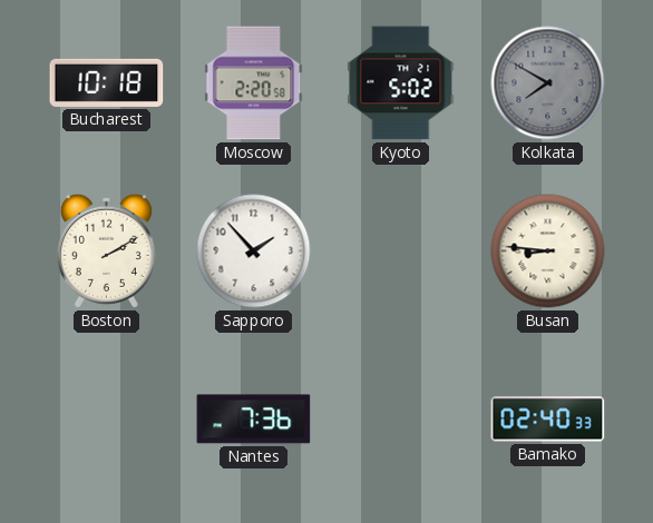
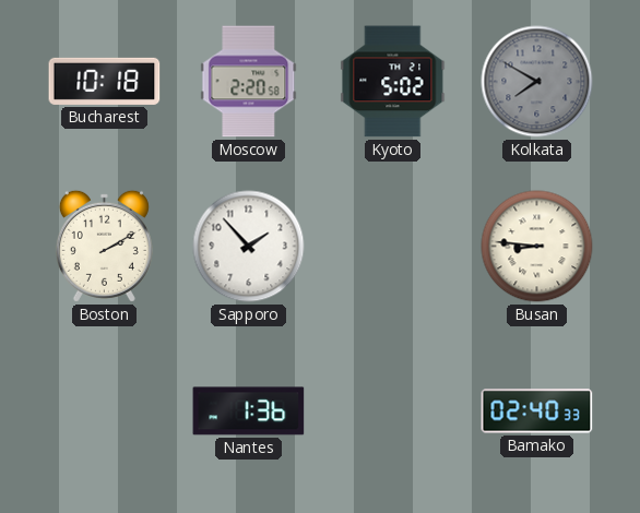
Nantes: 7:36 -> 1:36
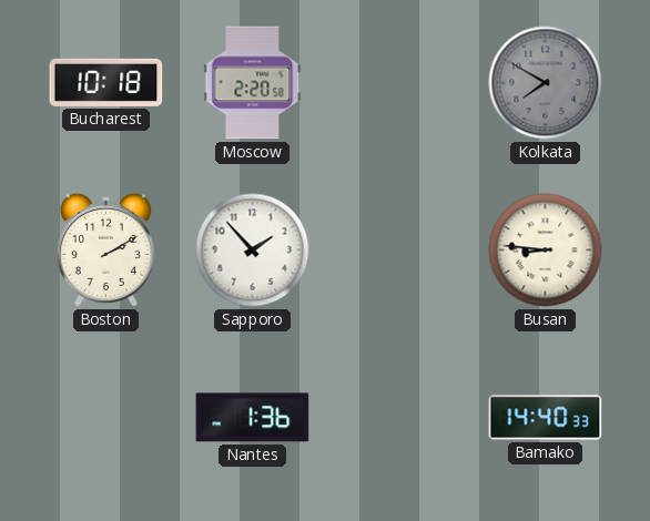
Kyoto: 5:02 -> none
Bamako: 02:40 -> 14:40
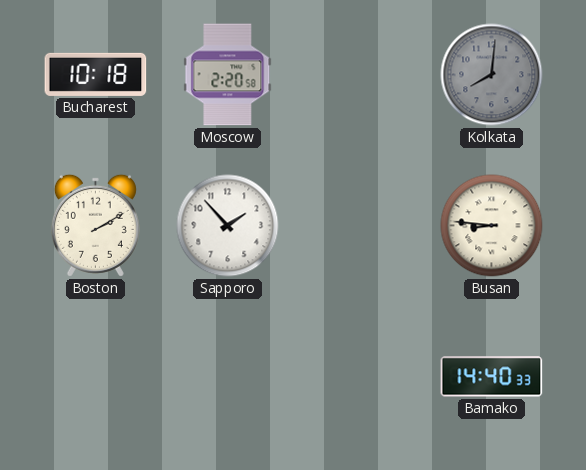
Kolkata: 7:50 -> 8:01
Nantes: 1:36 -> none
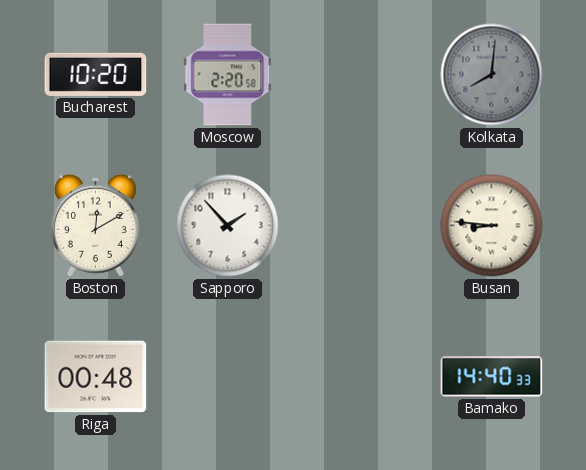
Bucharest: 10:18 -> 10:20
Boston: 2:10 -> 12:10
Riga: none -> 00:48
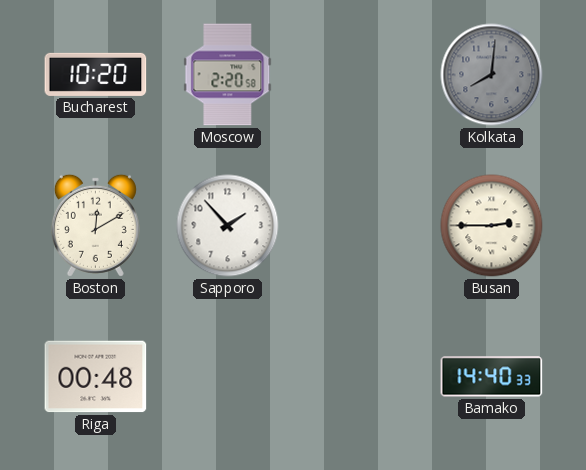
Busan: 8:46 -> 2:45
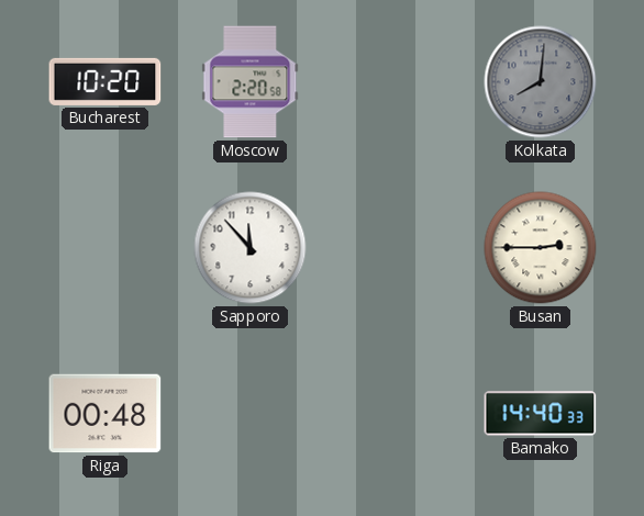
Boston: 12:10 -> none
Sapporo: 1:53 -> 11:53
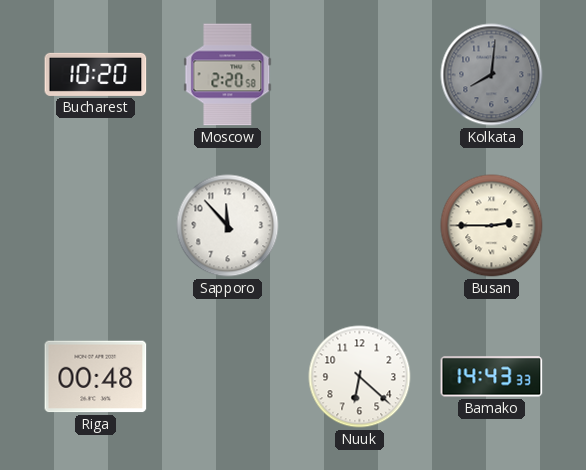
Nuuk: none -> 6:22
Bamako: 14:40 -> 14:43
